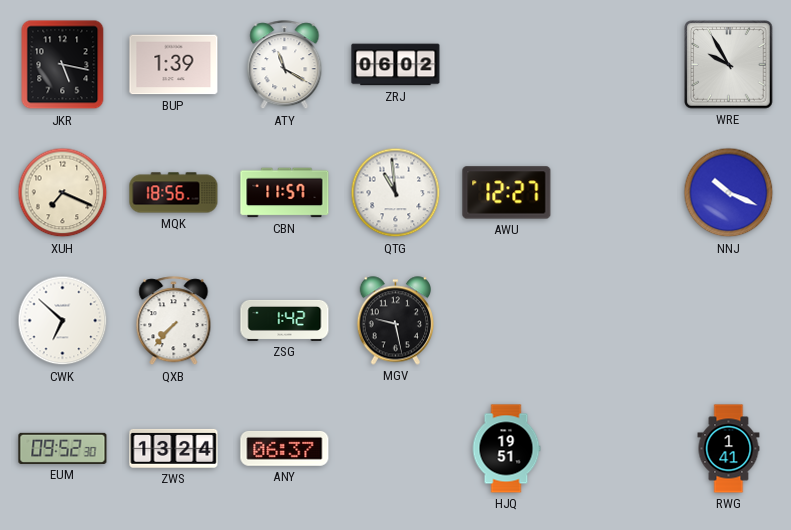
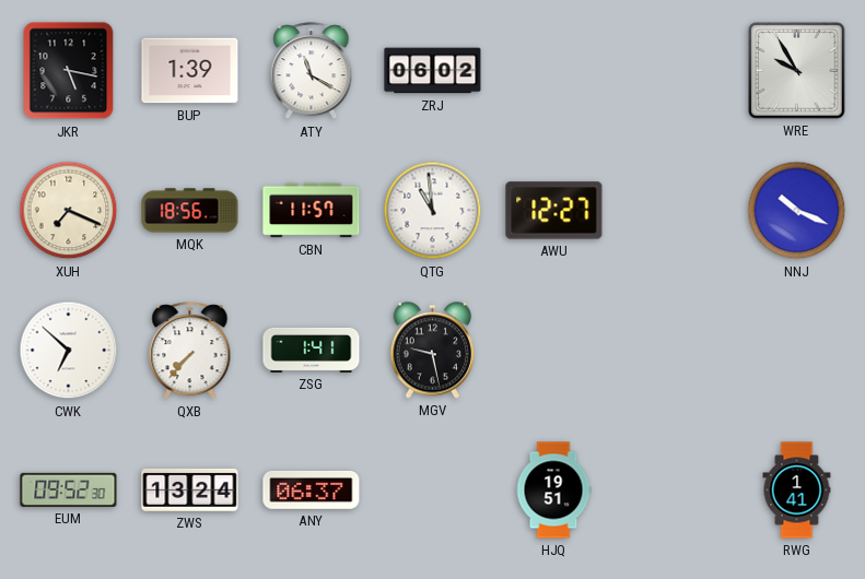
ZSG: 1:42 -> 1:41
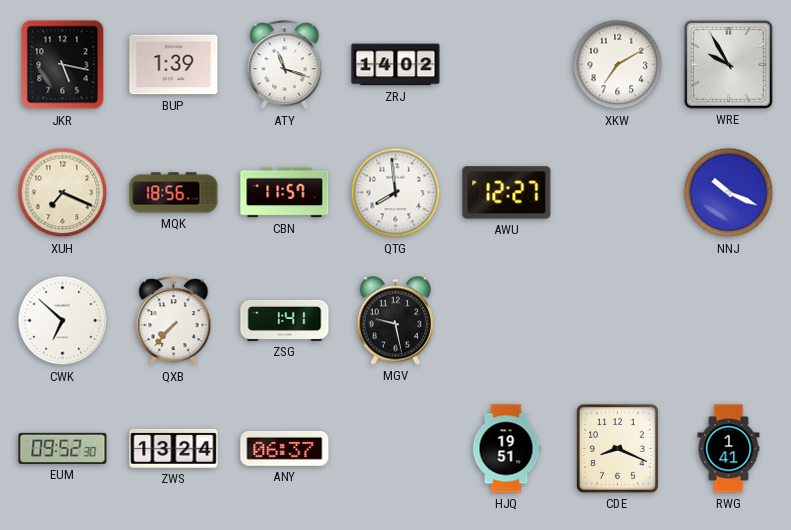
ATY: 11:20 -> 11:18
ZRJ: 06:02 -> 14:02
XKW: none -> 7:10
QTG: 10:59 -> 7:59
CDE: none -> 8:19
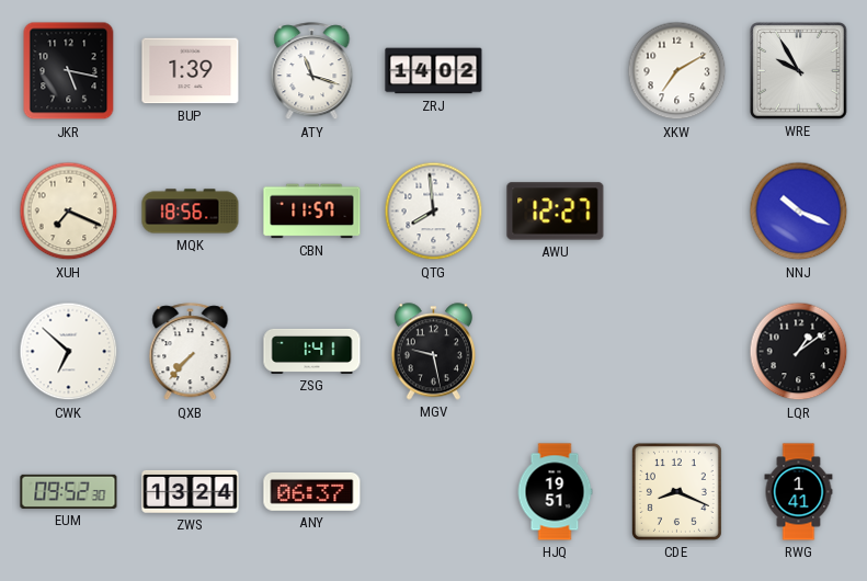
LQR: none -> 1:09
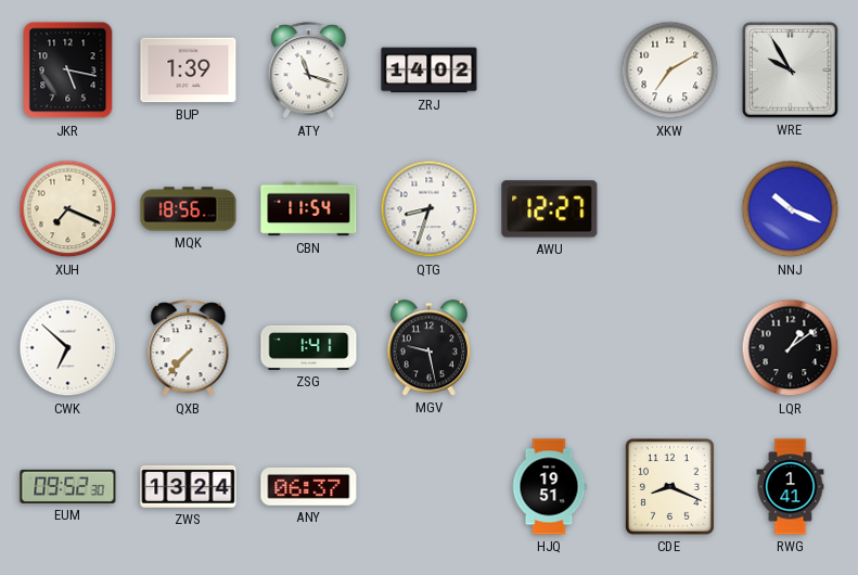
CBN: 11:57 -> 11:54
QTG: 7:59 -> 8:33
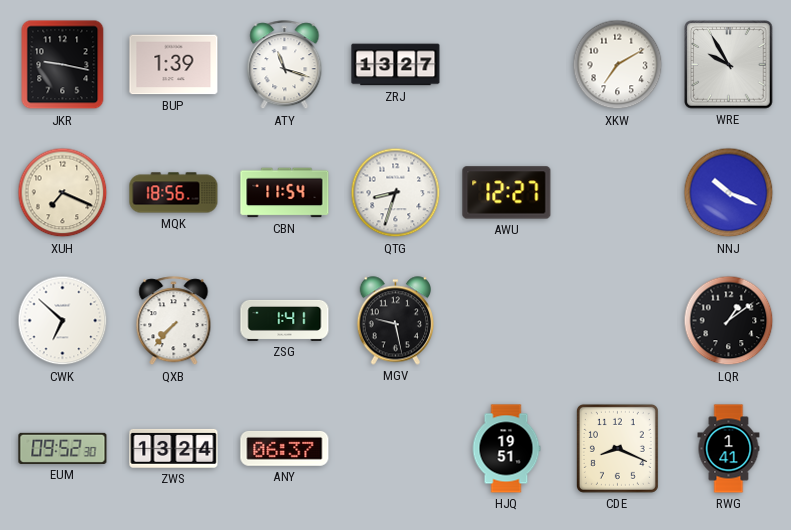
JKR: 5:17 -> 9:17
ZRJ: 14:02 -> 13:27
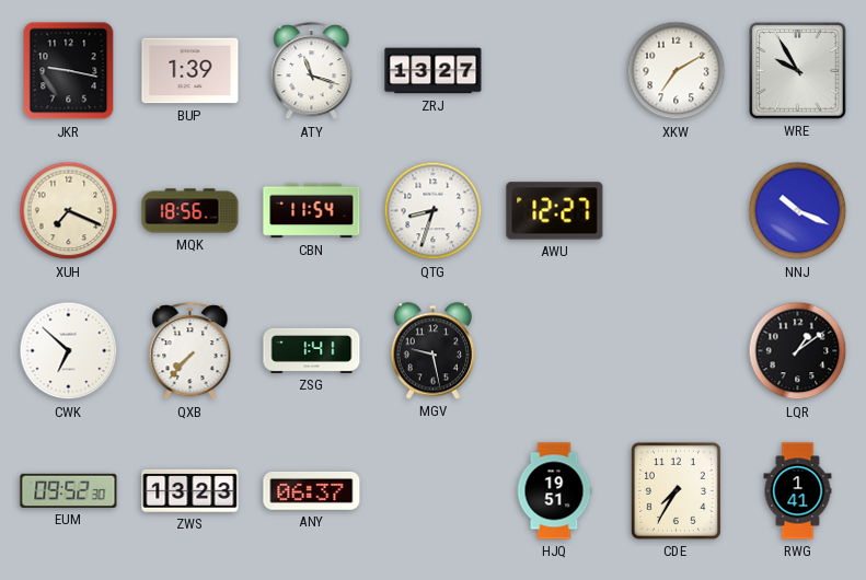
ZWS: 13:24 -> 13:23
CDE: 8:19 -> 7:35
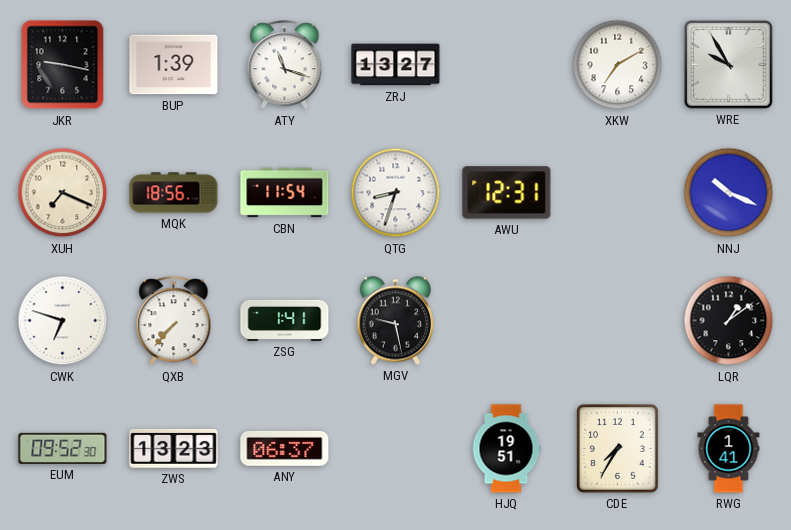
AWU: 12:27 -> 12:31
CWK: 6:52 -> 6:48
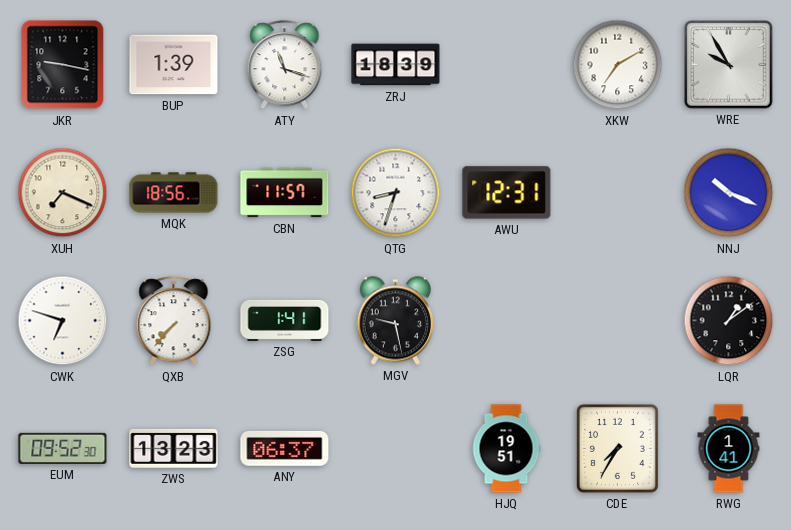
ZRJ: 13:27 -> 18:39
CBN: 11:54 -> 11:57
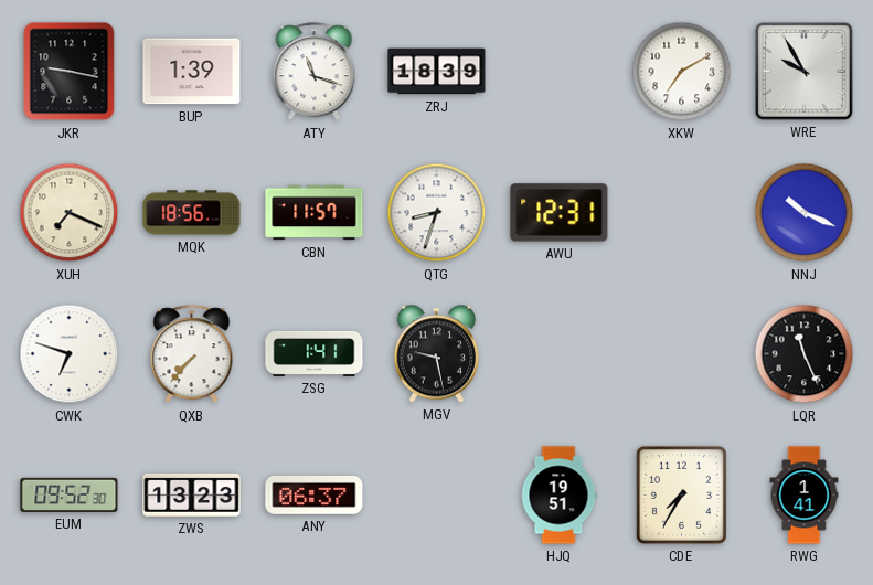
LQR: 1:09 -> 11:26
